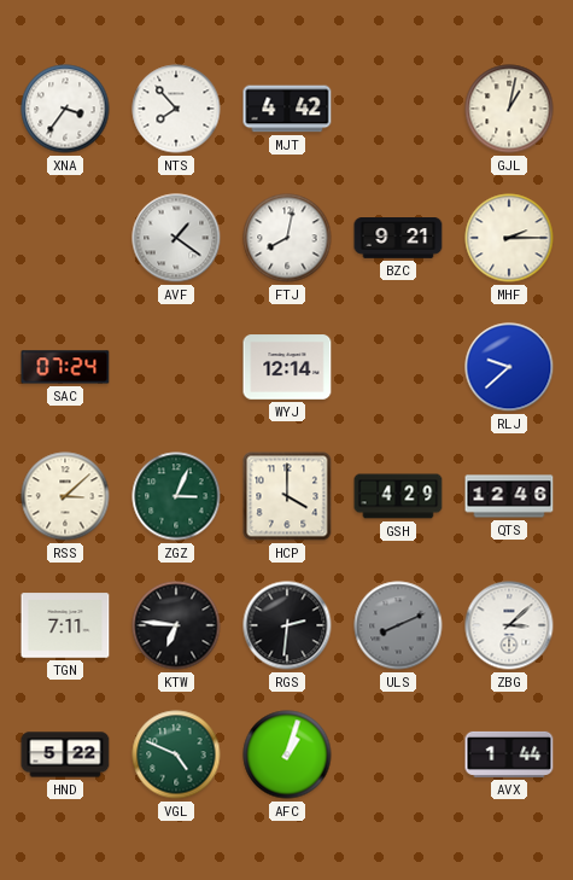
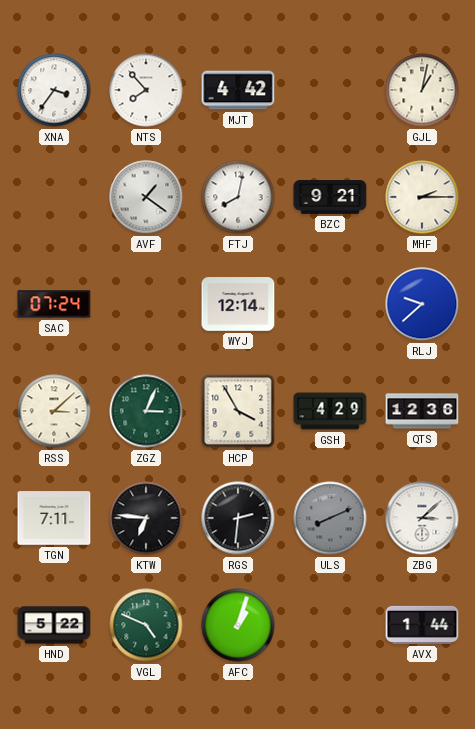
HCP: 4:00 -> 3:55
QTS: 12:46 -> 12:36
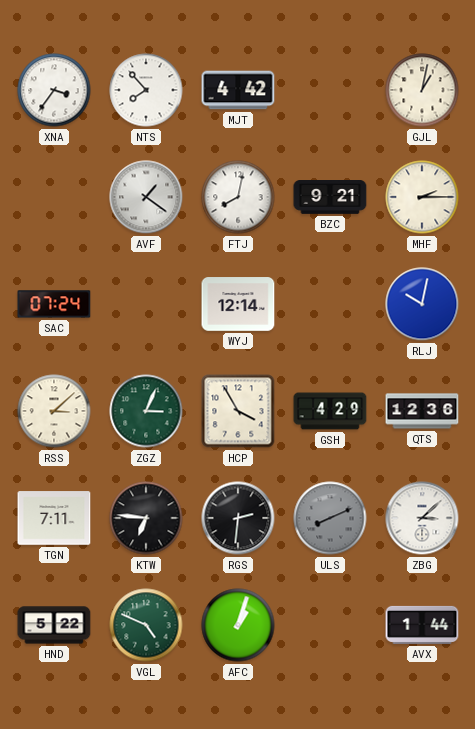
RLJ: 9:38 -> 10:02
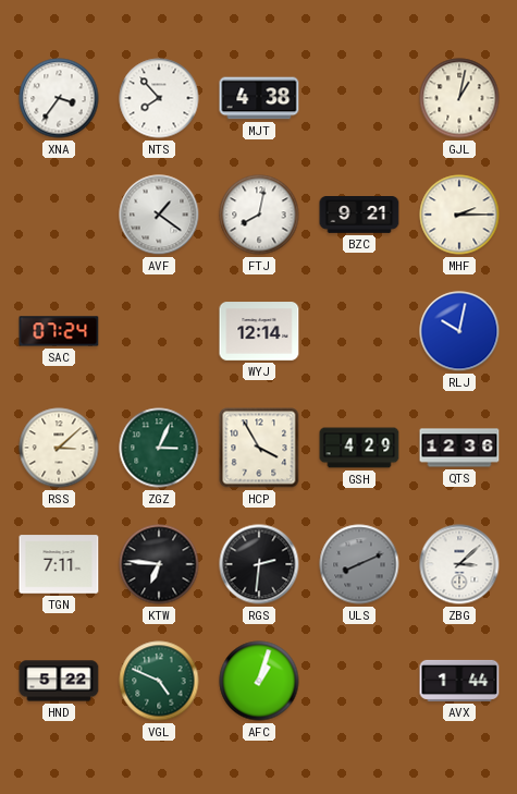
MJT: 4:42 -> 4:38
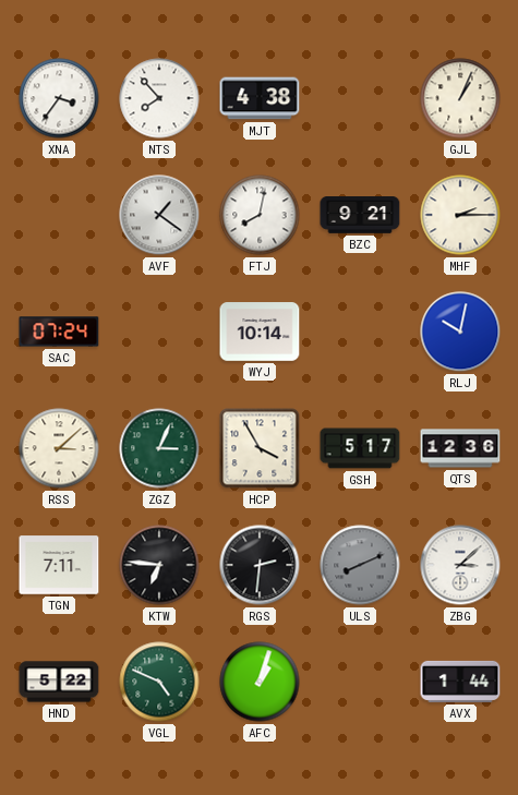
GJL: 1:02 -> 1:04
WYJ: 12:14 -> 10:14
GSH: 4:29 -> 5:17
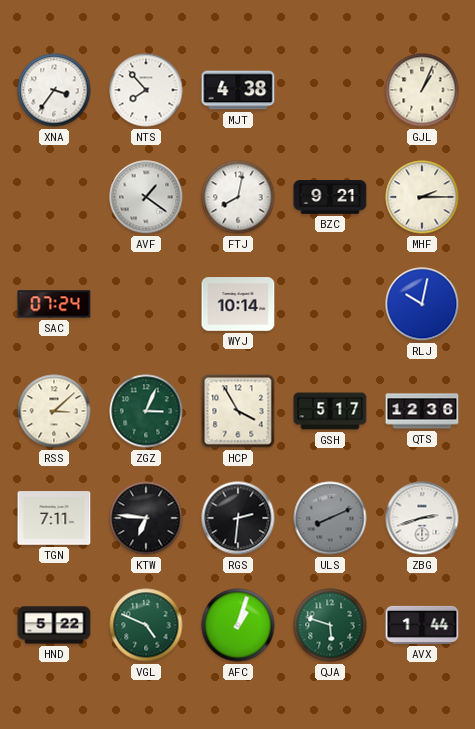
ZBG: 3:08 -> 2:42
QJA: none -> 5:48
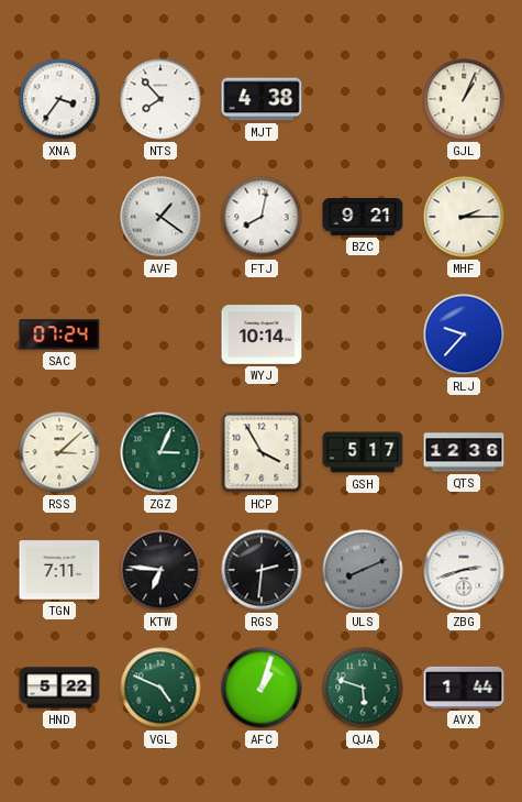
RLJ: 10:02 -> 9:37
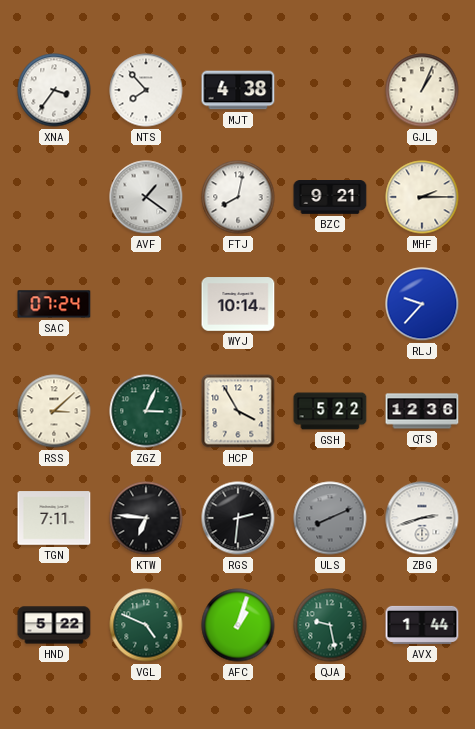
GSH: 5:17 -> 5:22
QJA: 5:48 -> 9:28
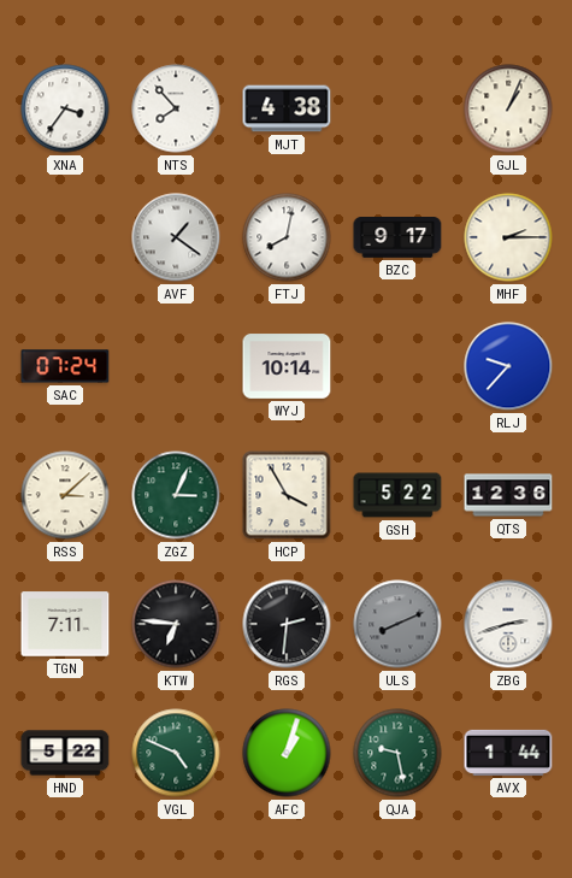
BZC: 9:21 -> 9:17
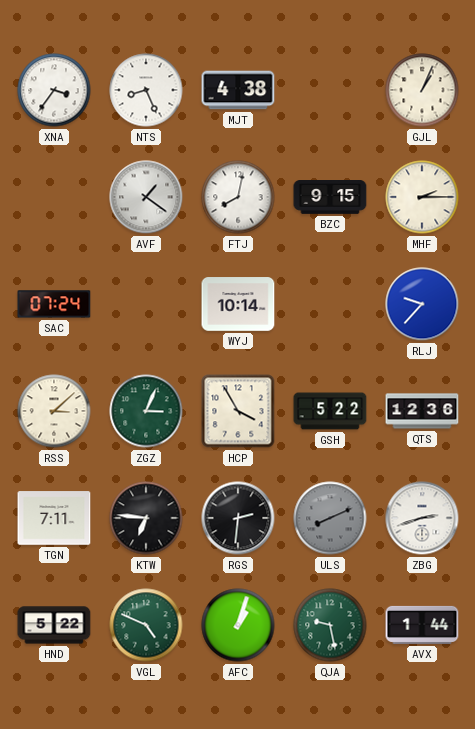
NTS: 7:53 -> 8:26
BZC: 9:17 -> 9:15
